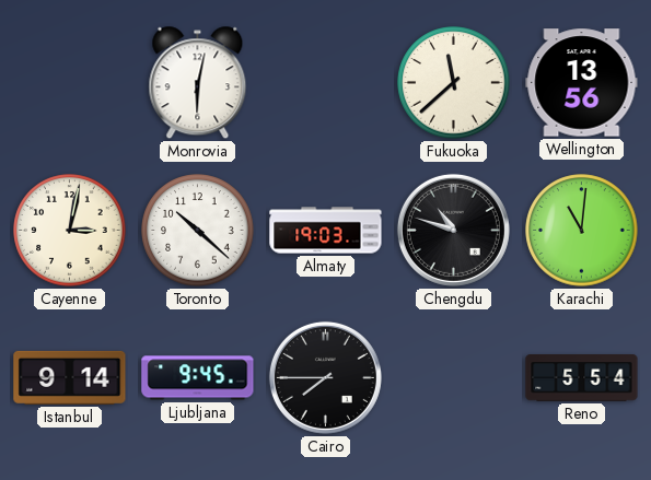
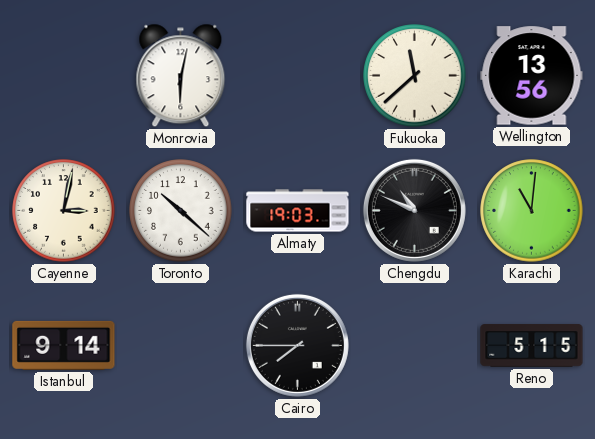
Chengdu: 10:48 -> 10:49
Ljubljana: 9:45 -> none
Reno: 5:54 -> 5:15
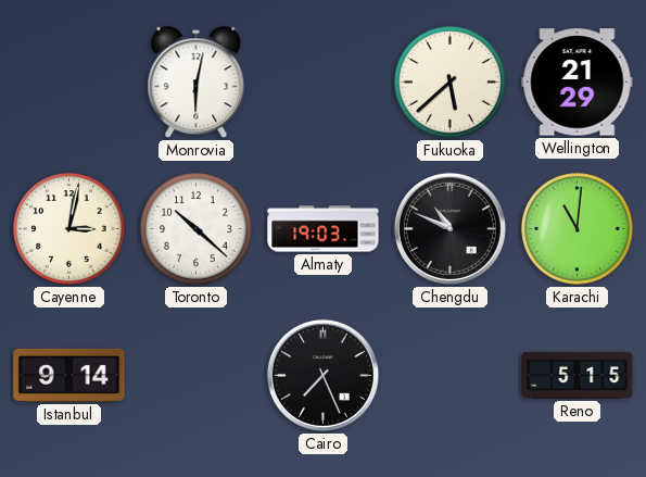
Fukuoka: 11:38 -> 5:38
Wellington: 13:56 -> 21:29
Cairo: 7:45 -> 7:26
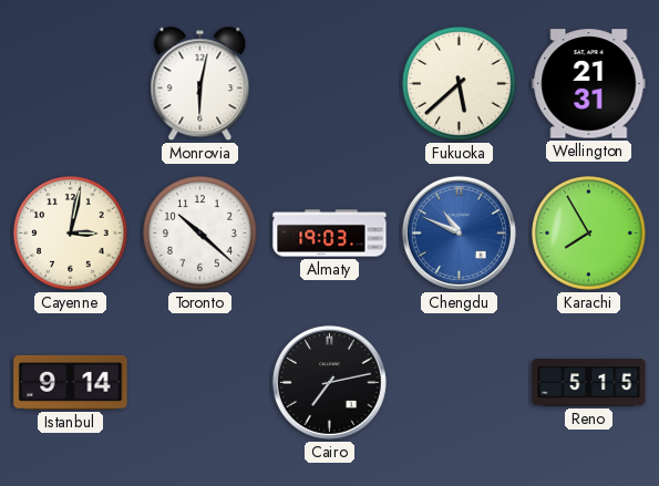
Wellington: 21:29 -> 21:31
Chengdu dial: black -> blue
Karachi: 11:01 -> 7:55
Cairo: 7:26 -> 7:13
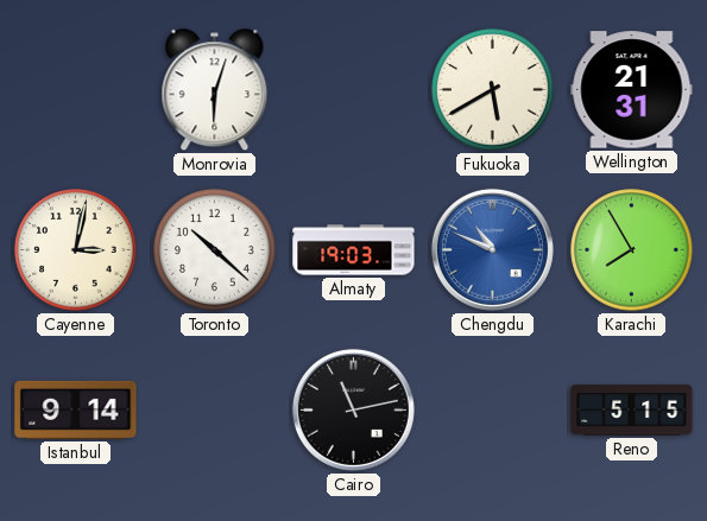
Monrovia: 6:02 -> 6:03
Fukuoka: 5:38 -> 5:40
Cairo: 7:13 -> 11:13
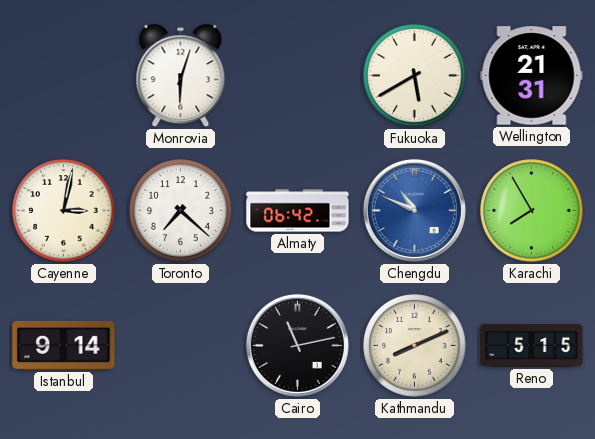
Toronto: 10:22 -> 7:22
Almaty: 19:03 -> 06:42
Kathmandu: none -> 8:11
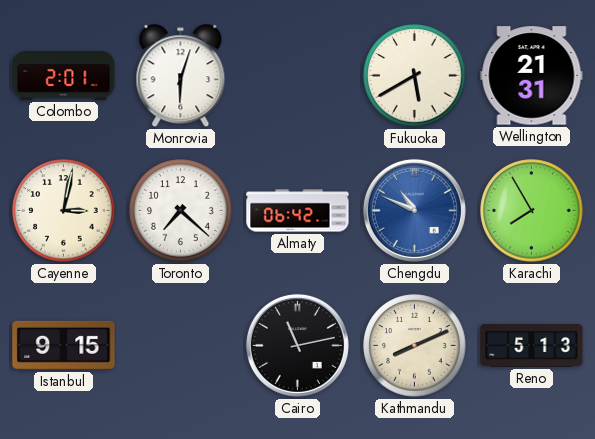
Colombo: none -> 2:01
Istanbul: 9:14 -> 9:15
Reno: 5:15 -> 5:13
